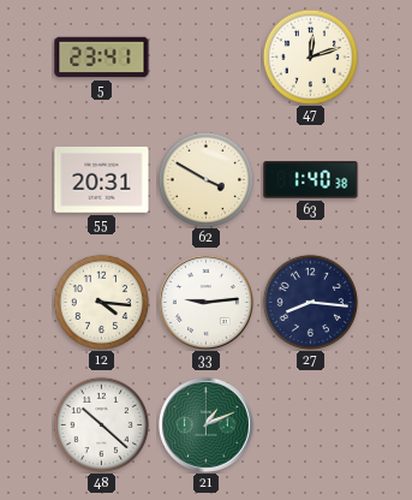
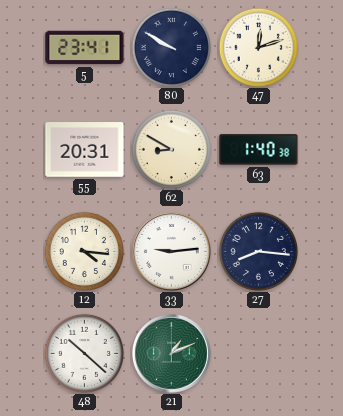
80: none -> 9:50
62: 3:50 -> 8:50
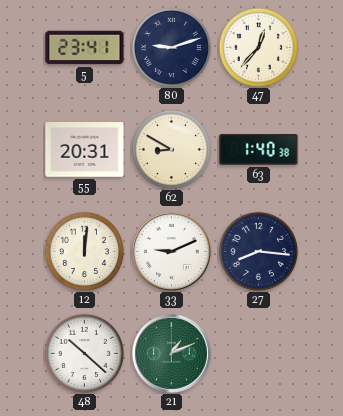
80: 9:50 -> 9:12
47: 12:12 -> 12:37
12: 4:16 -> 12:01
33: 9:14 -> 9:11
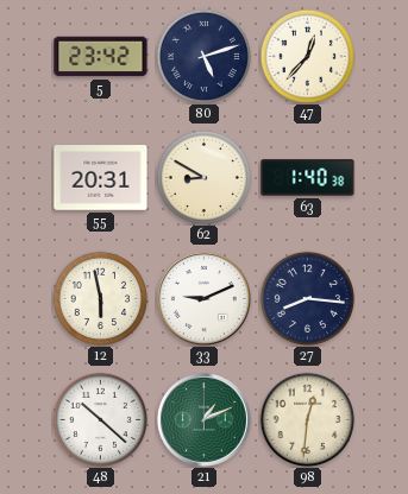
5: 23:41 -> 23:42
80: 9:12 -> 5:12
12: 12:01 -> 5:58
98: none -> 12:31
